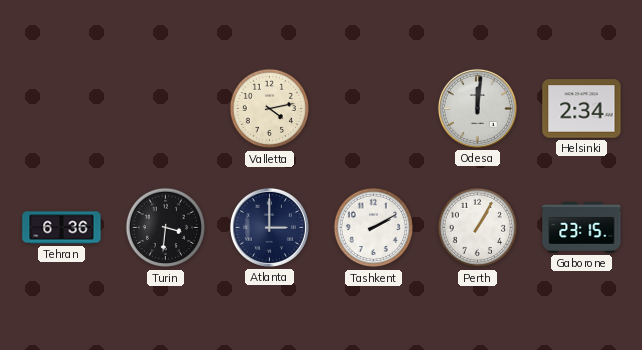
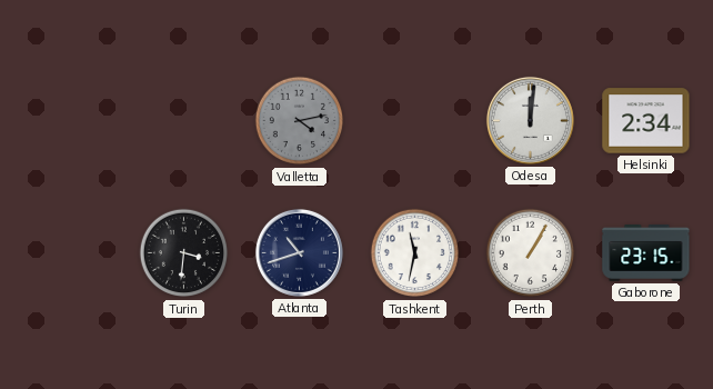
Valletta dial: cream -> grey
Tehran: 6:36 -> none
Atlanta: 3:00 -> 10:42
Tashkent: 2:10 -> 11:32
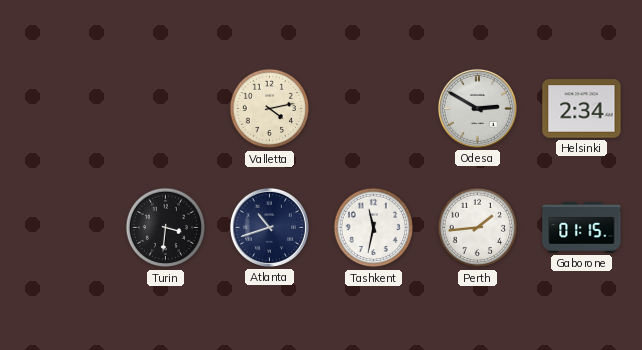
Valletta dial: grey -> cream
Odesa: 12:01 -> 2:50
Perth: 1:05 -> 1:44
Gaborone: 23:15 -> 01:15
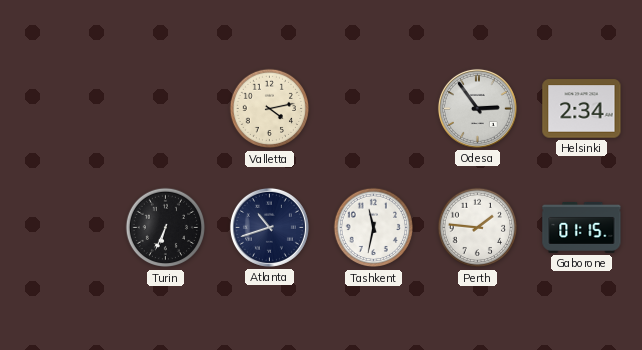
Odesa: 2:50 -> 2:54
Turin: 3:31 -> 6:34
Perth: 1:44 -> 1:46
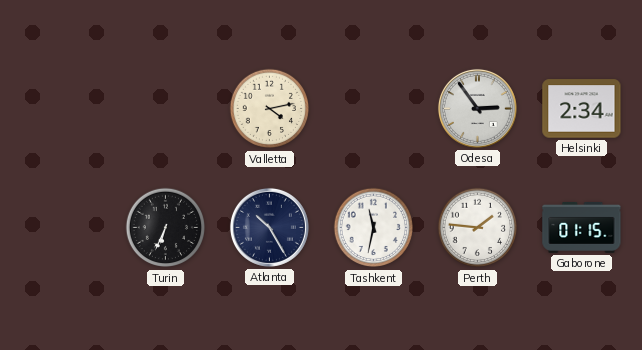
Atlanta: 10:42 -> 10:25
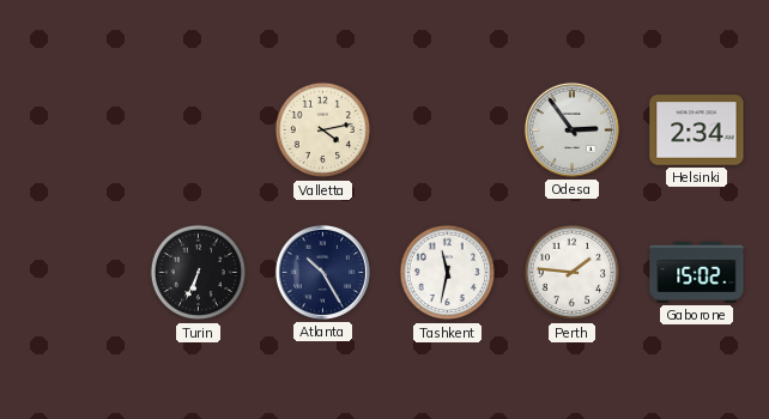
Gaborone: 01:15 -> 15:02
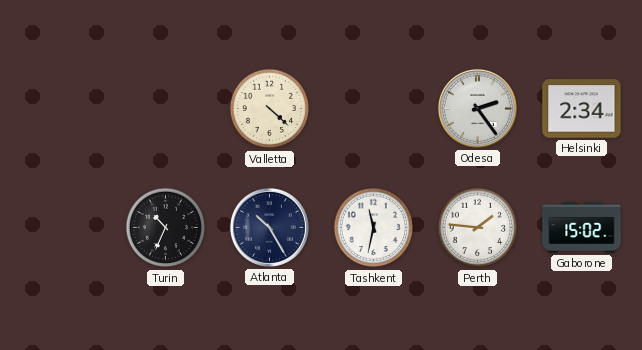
Valletta: 4:13 -> 4:22
Odesa: 2:54 -> 2:24
Turin: 6:34 -> 10:34
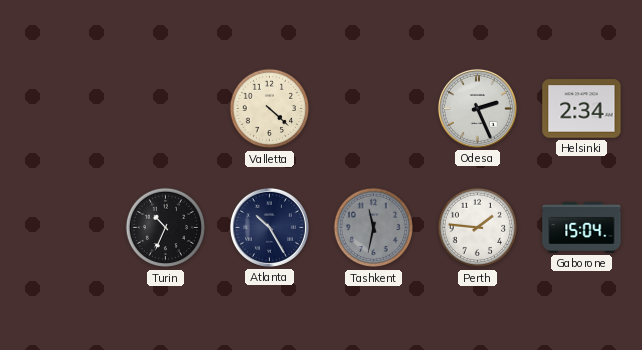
Odesa: 2:24 -> 2:26
Tashkent dial: white -> grey
Gaborone: 15:02 -> 15:04
